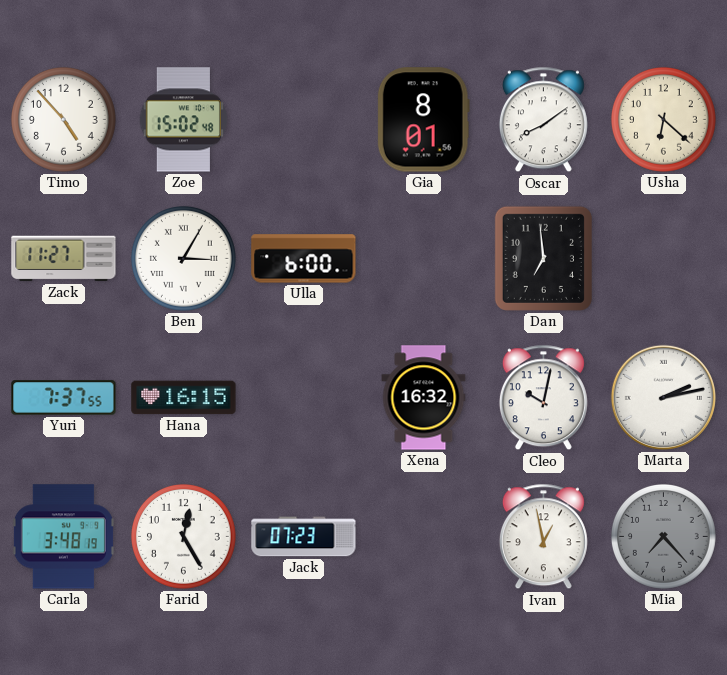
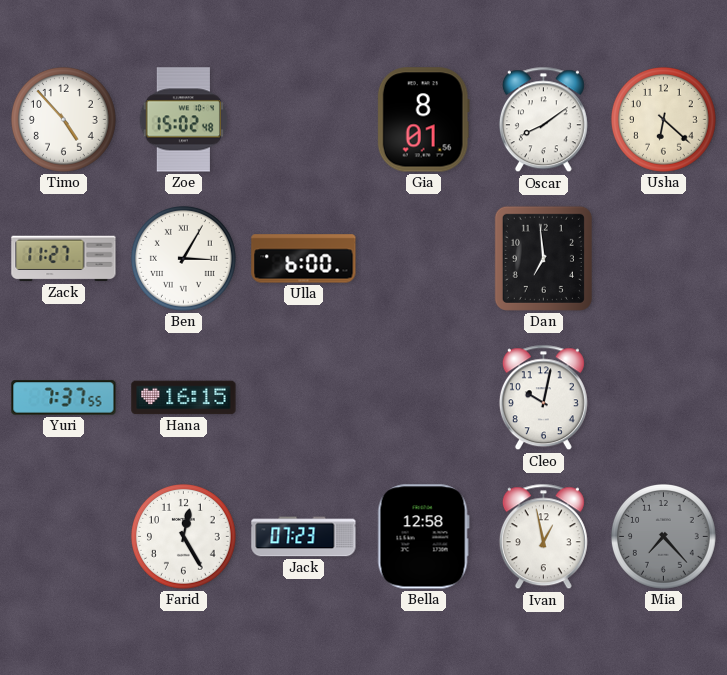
Xena: 16:32 -> none
Marta: 2:13 -> none
Carla: 3:48 -> none
Bella: none -> 12:58
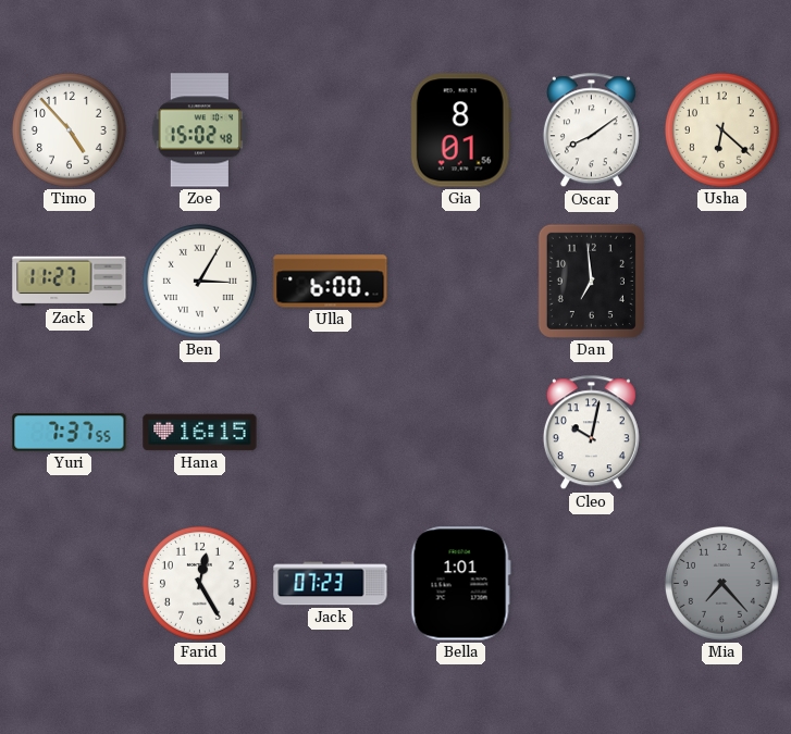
Bella: 12:58 -> 1:01
Ivan: 12:58 -> none
